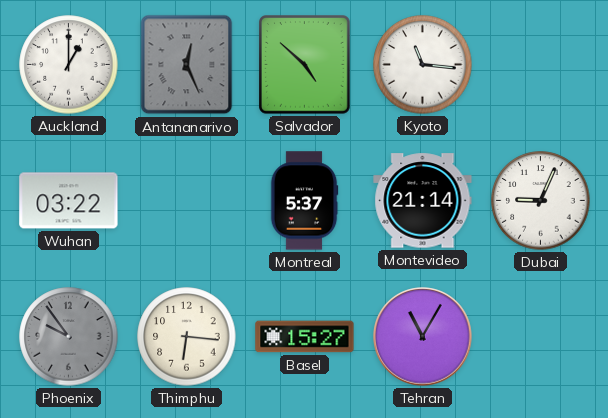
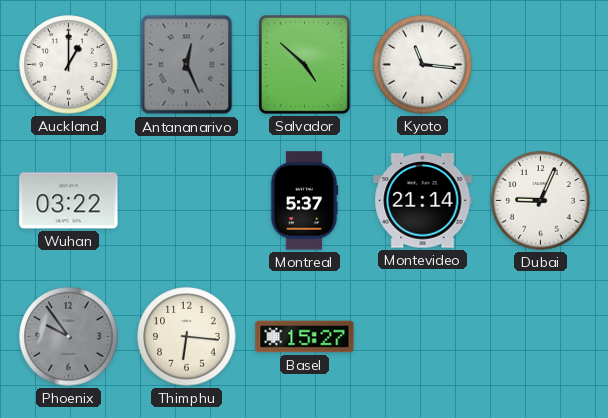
Tehran: 11:05 -> none
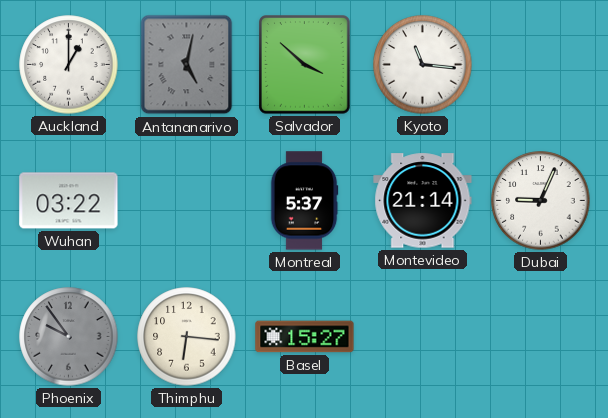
Antananarivo: 12:26 -> 5:02
Salvador: 4:52 -> 3:52
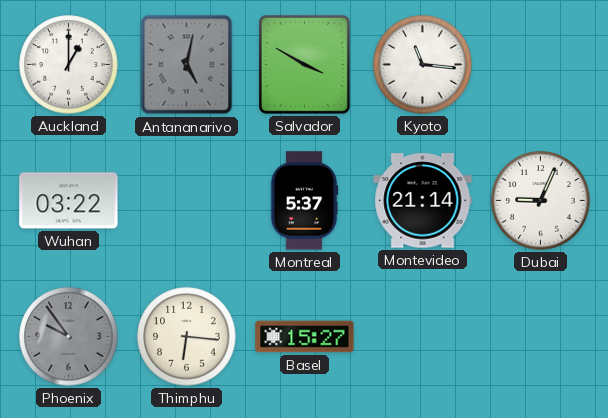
Salvador: 3:52 -> 3:50
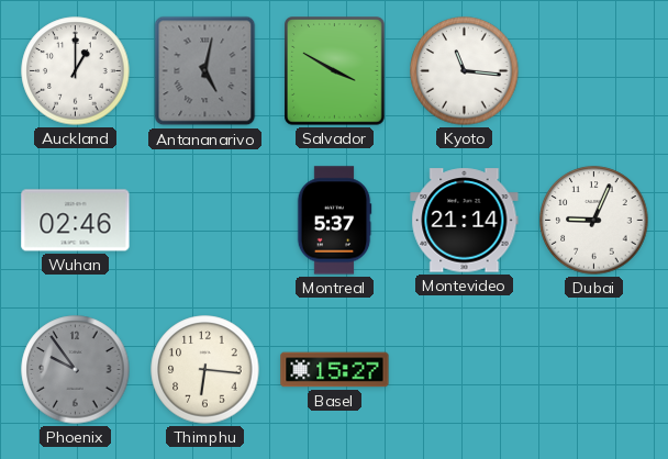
Wuhan: 03:22 -> 02:46
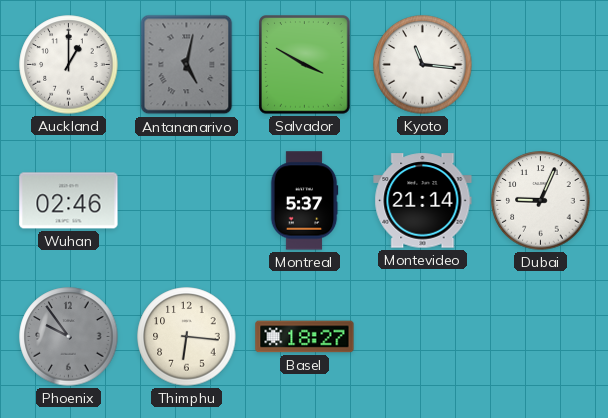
Basel: 15:27 -> 18:27
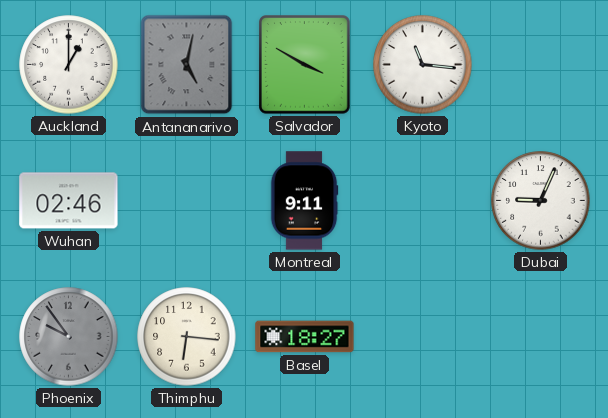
Montreal: 5:37 -> 9:11
Montevideo: 21:14 -> none
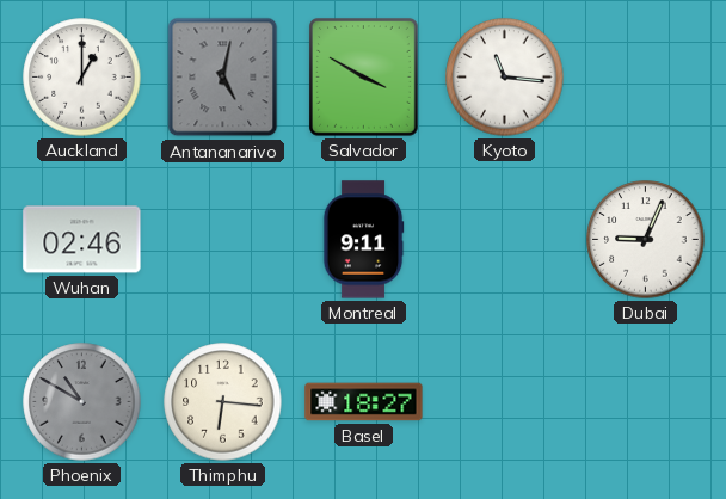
Phoenix: 9:54 -> 10:50
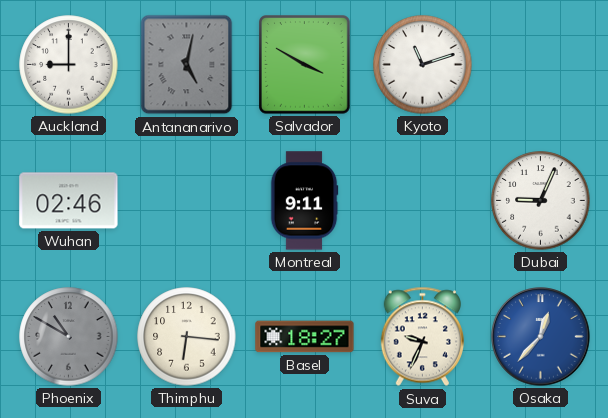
Auckland: 1:00 -> 9:00
Kyoto: 11:16 -> 11:12
Suva: none -> 9:34
Osaka: none -> 12:37
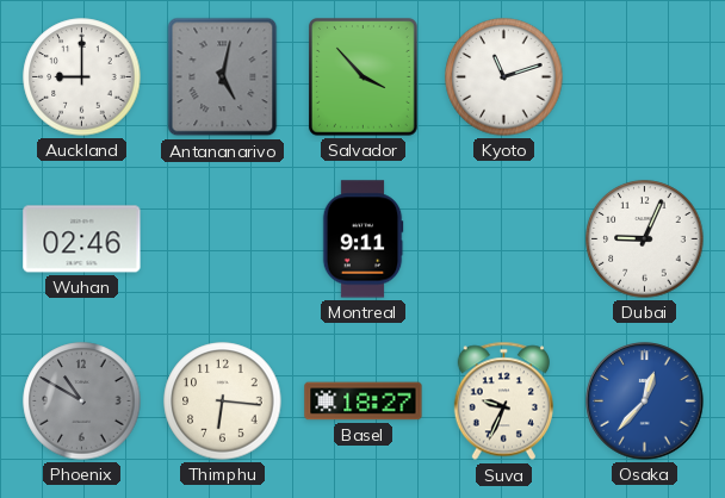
Salvador: 3:50 -> 3:53
